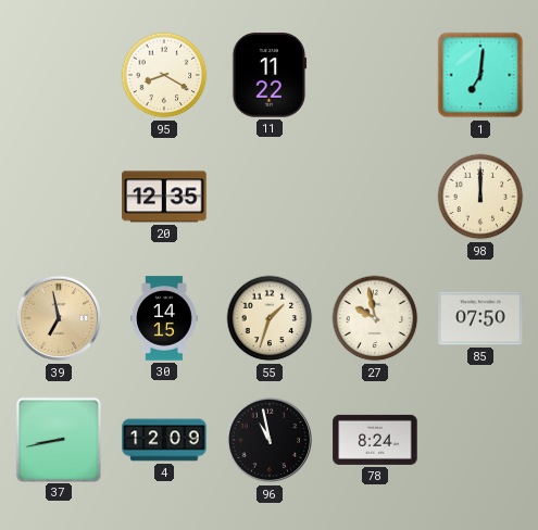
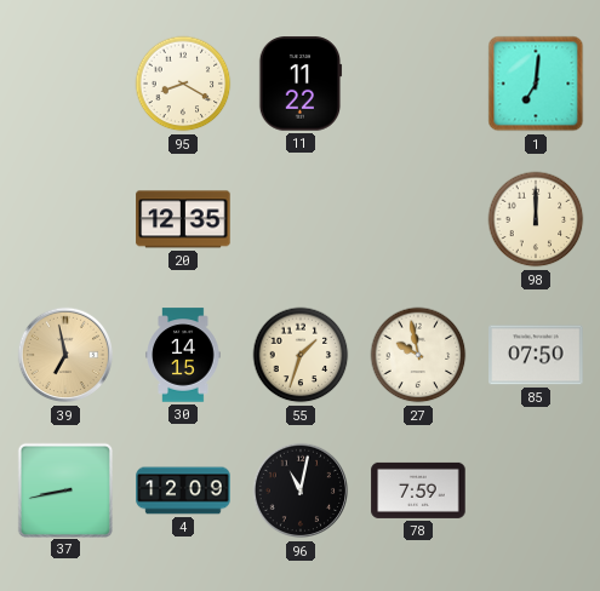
96: 10:58 -> 11:02
78: 8:24 -> 7:59
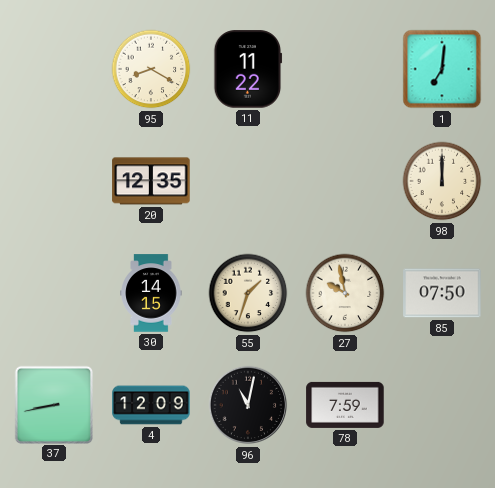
39: 6:58 -> none
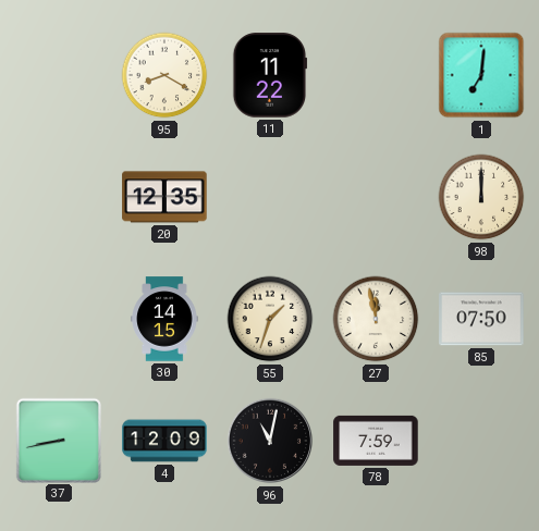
27: 9:58 -> 11:58
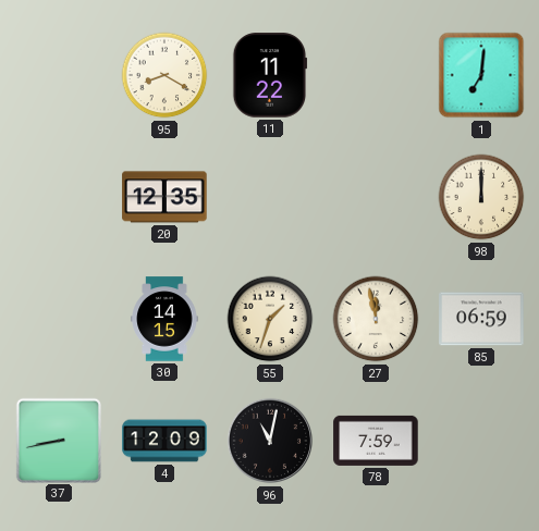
85: 07:50 -> 06:59
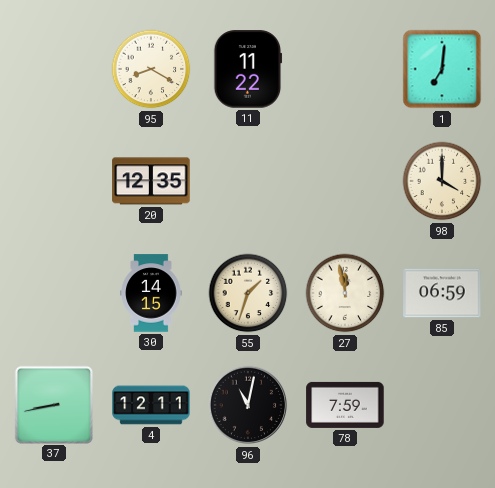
98: 12:00 -> 4:00
4: 12:09 -> 12:11
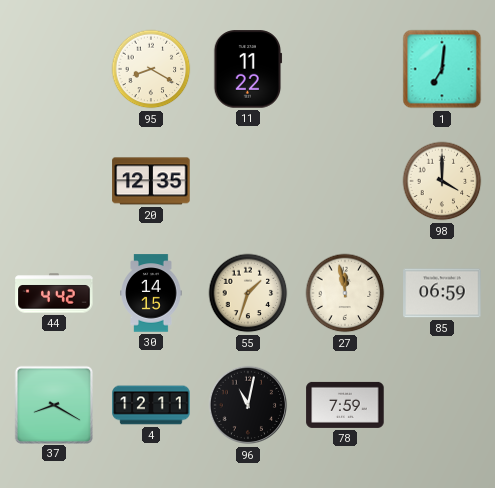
44: none -> 4:42
37: 8:43 -> 8:20
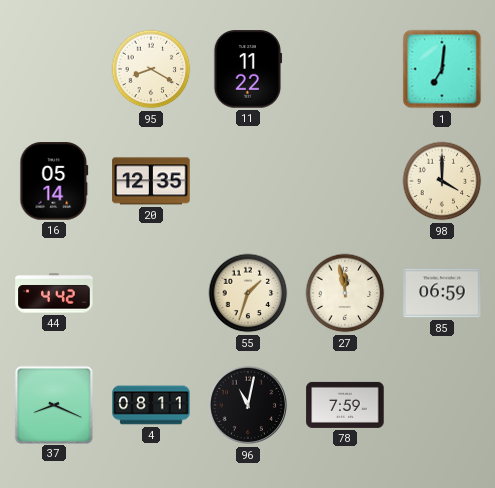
16: none -> 05:14
30: 14:15 -> none
37: 8:20 -> 8:19
4: 12:11 -> 08:11
